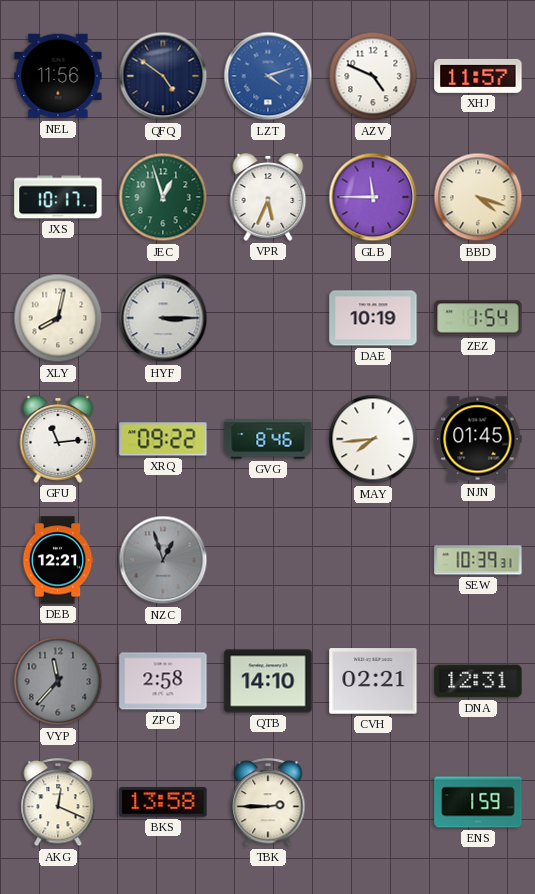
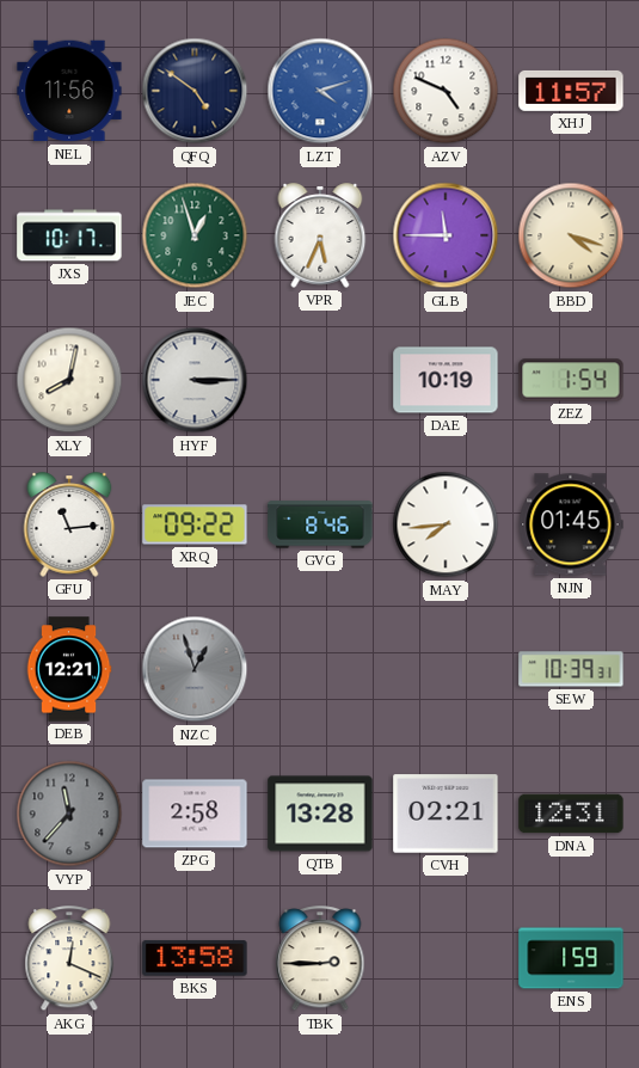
QTB: 14:10 -> 13:28
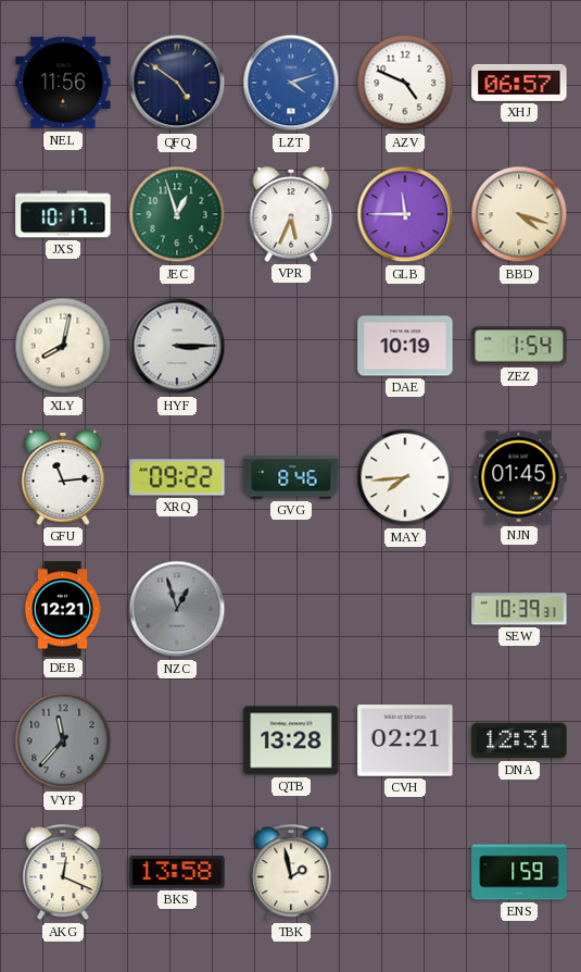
XHJ: 11:57 -> 06:57
ZPG: 2:58 -> none
TBK: 2:45 -> 1:58
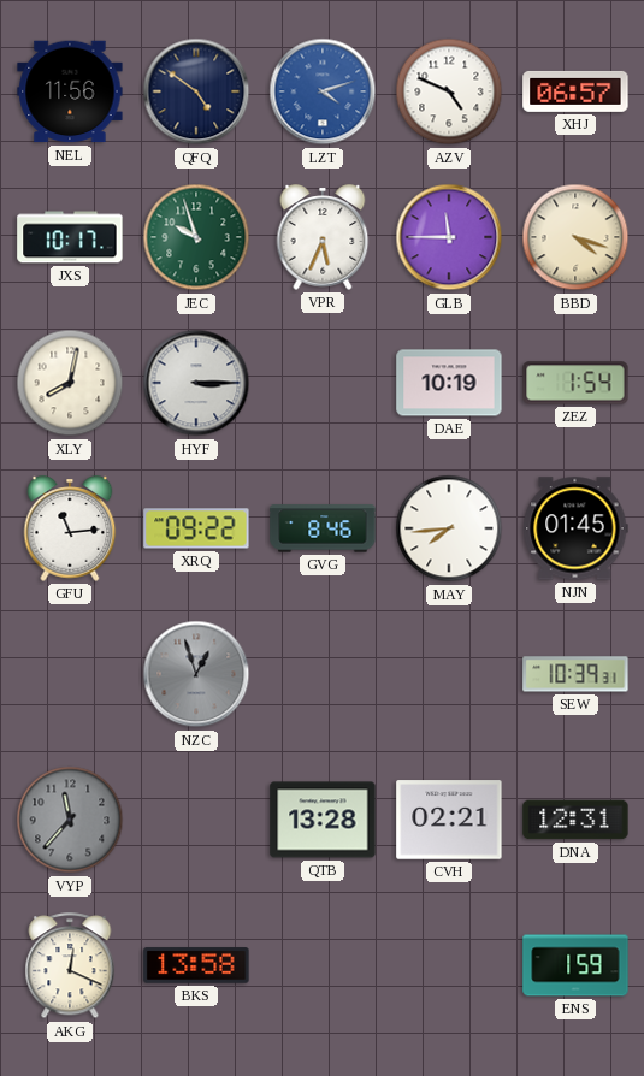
JEC: 12:57 -> 9:57
DEB: 12:21 -> none
TBK: 1:58 -> none
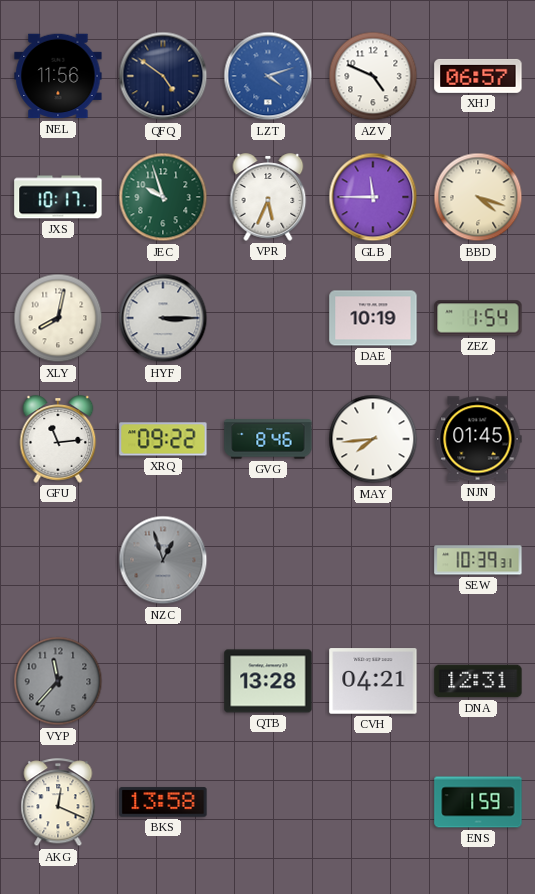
CVH: 02:21 -> 04:21
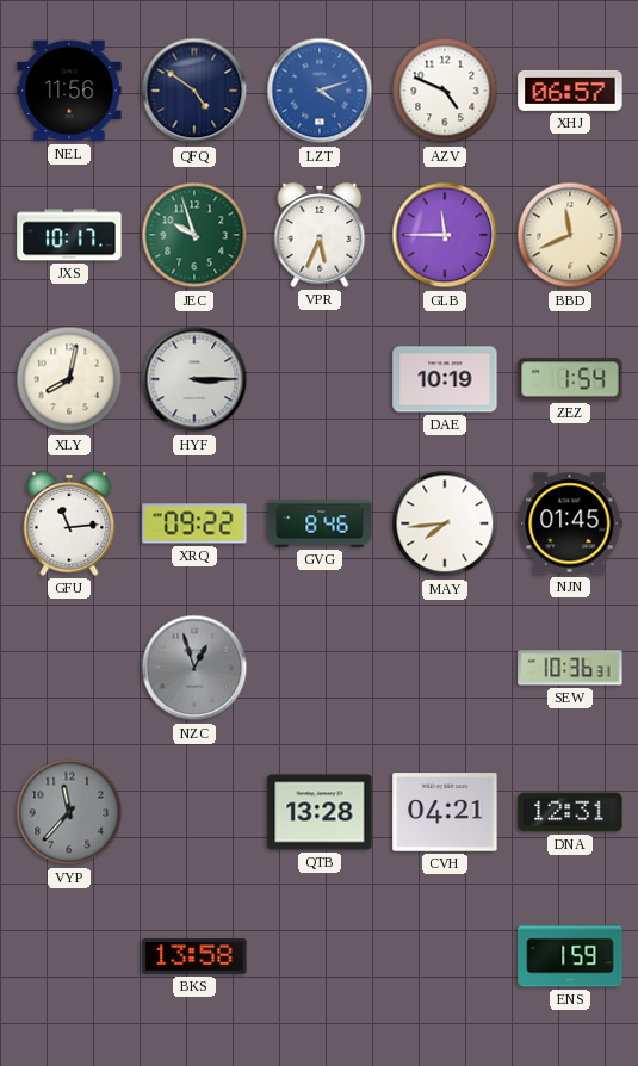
BBD: 4:18 -> 11:41
SEW: 10:39 -> 10:36
AKG: 12:19 -> none
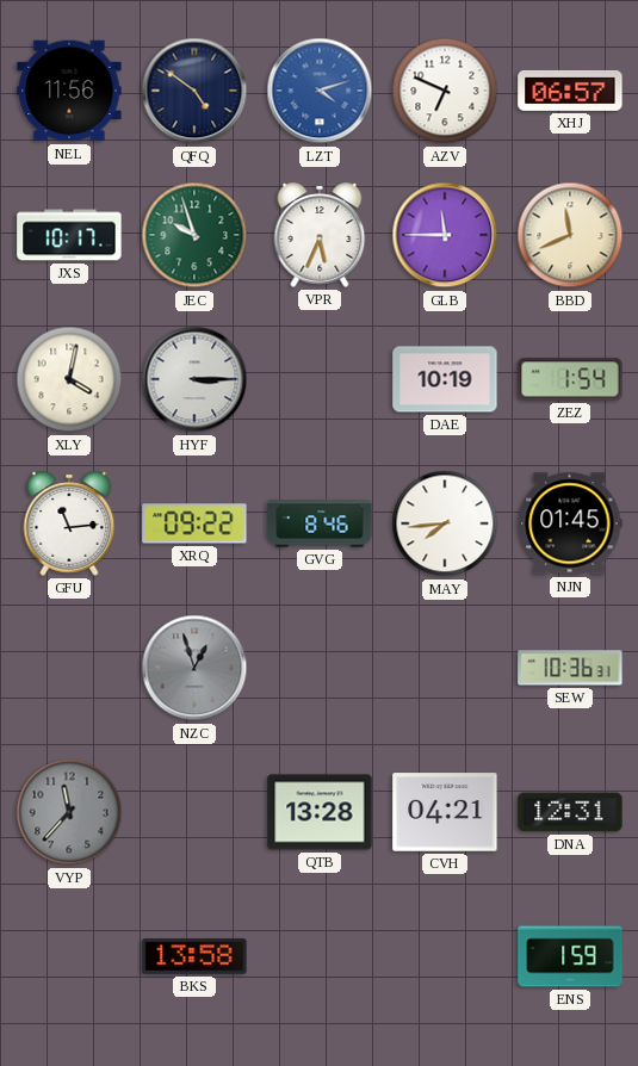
AZV: 4:49 -> 6:49
XLY: 8:02 -> 4:02
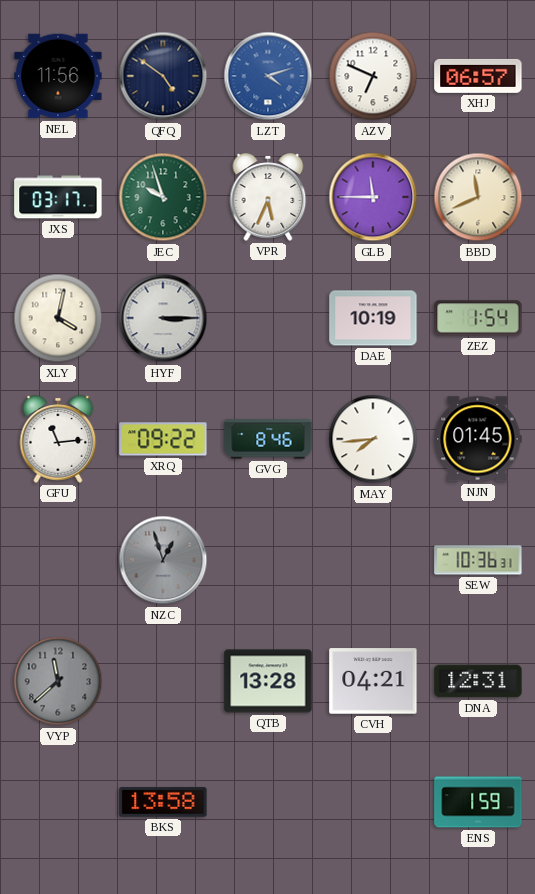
JXS: 10:17 -> 03:17
VYP: 11:37 -> 11:38
